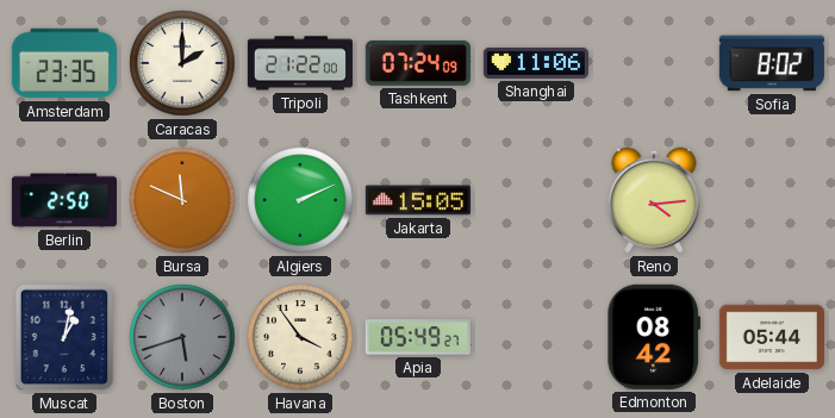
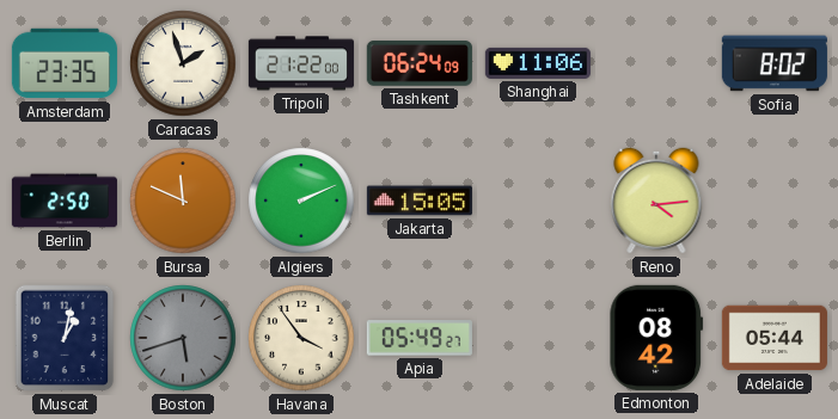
Caracas: 2:00 -> 1:57
Tashkent: 07:24 -> 06:24
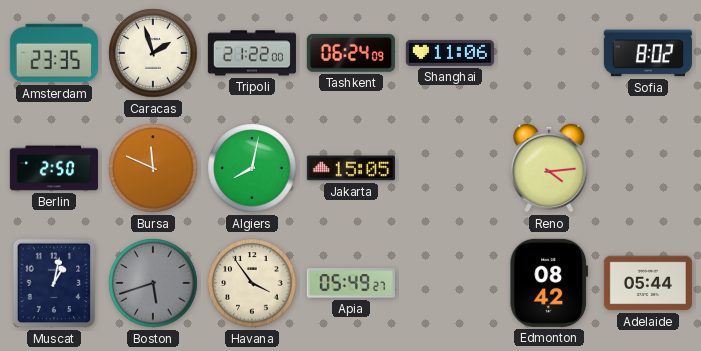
Algiers: 2:11 -> 8:02
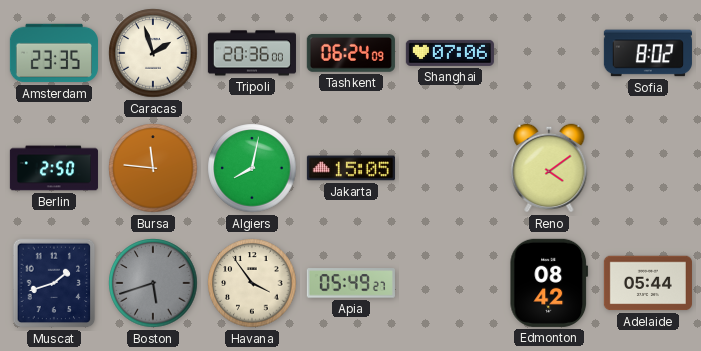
Tripoli: 21:22 -> 20:36
Shanghai: 11:06 -> 07:06
Bursa: 11:49 -> 11:46
Reno: 4:14 -> 4:09
Muscat: 1:02 -> 1:42
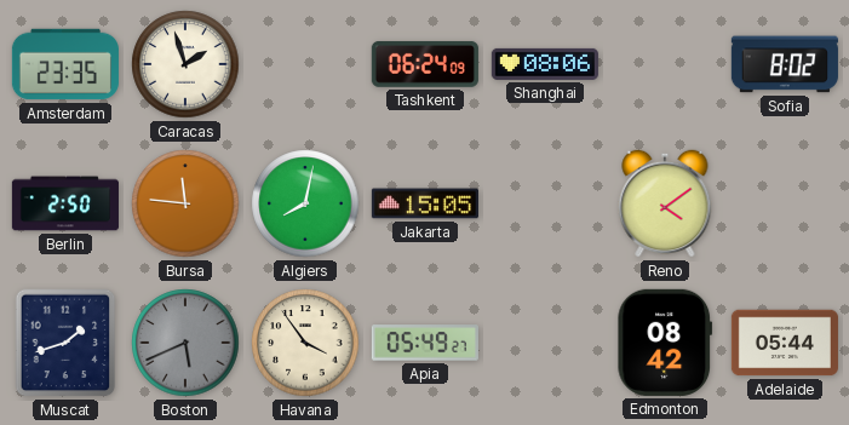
Tripoli: 20:36 -> none
Shanghai: 07:06 -> 08:06
Boston: 5:42 -> 5:41
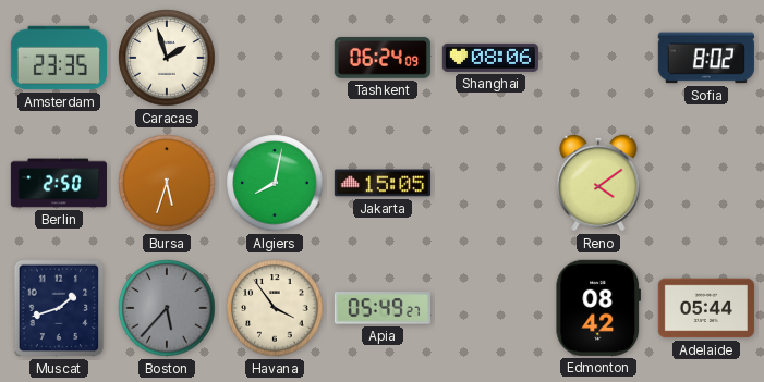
Bursa: 11:46 -> 5:33
Boston: 5:41 -> 5:37
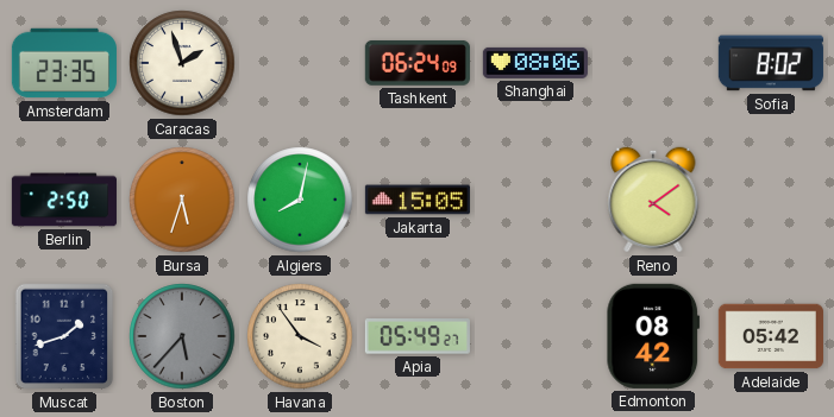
Adelaide: 05:44 -> 05:42
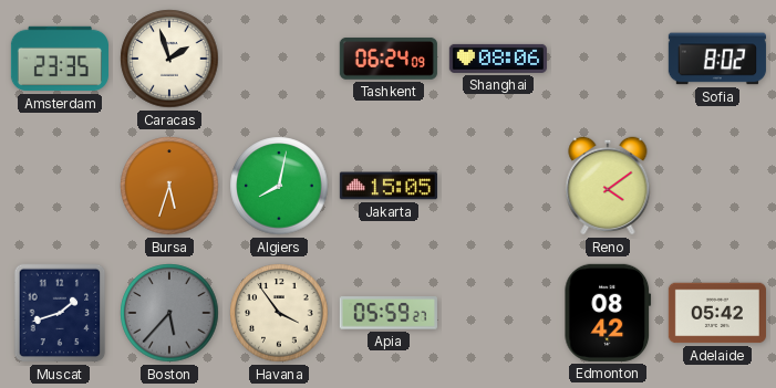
Berlin: 2:50 -> none
Apia: 05:49 -> 05:59
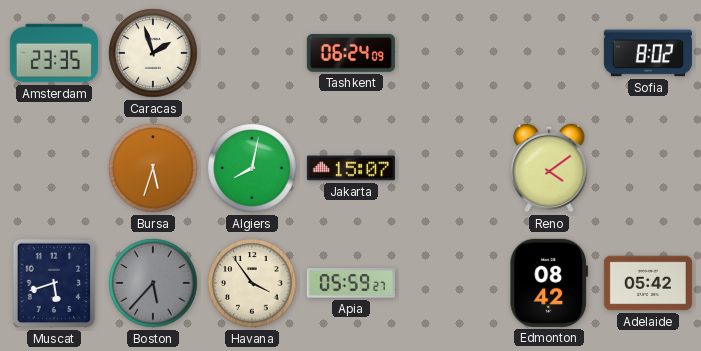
Shanghai: 08:06 -> none
Jakarta: 15:05 -> 15:07
Muscat: 1:42 -> 5:42
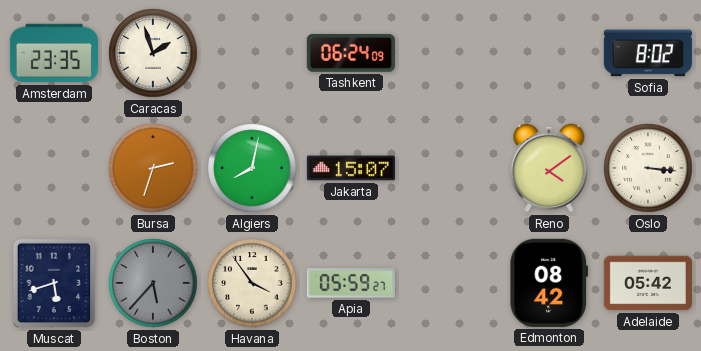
Bursa: 5:33 -> 2:33
Oslo: none -> 3:16
